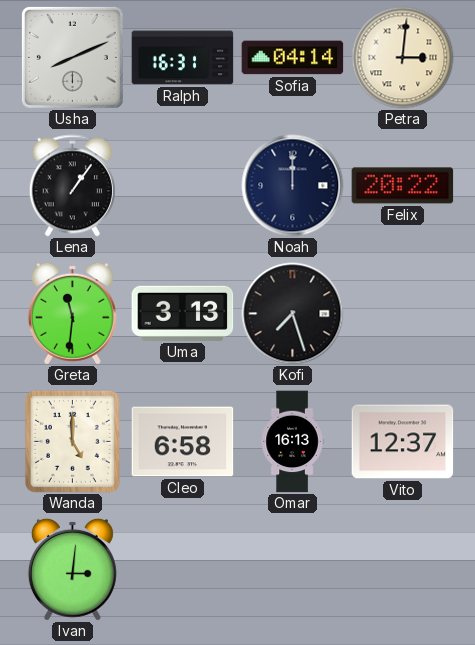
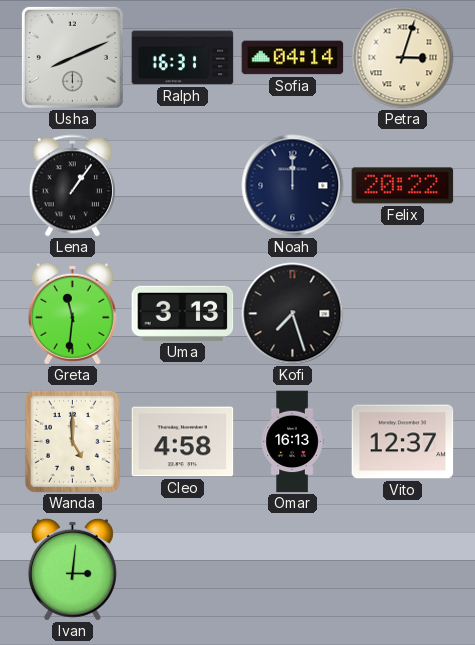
Petra: 3:01 -> 3:03
Cleo: 6:58 -> 4:58
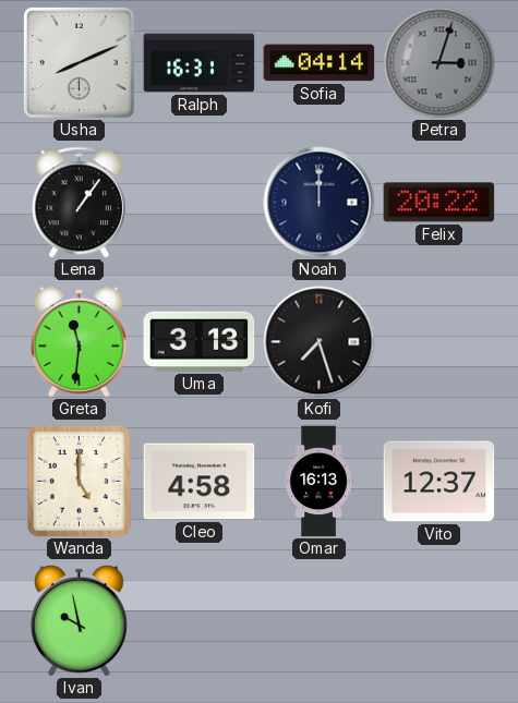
Petra dial: cream -> grey
Ivan: 3:01 -> 9:58
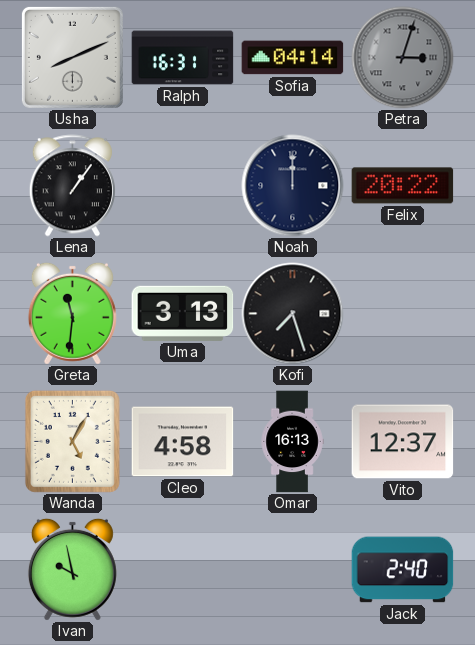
Wanda: 5:00 -> 5:05
Jack: none -> 2:40
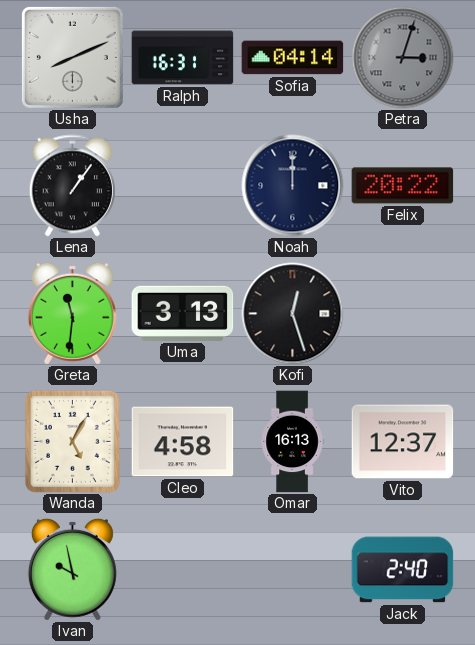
Kofi: 7:27 -> 12:27
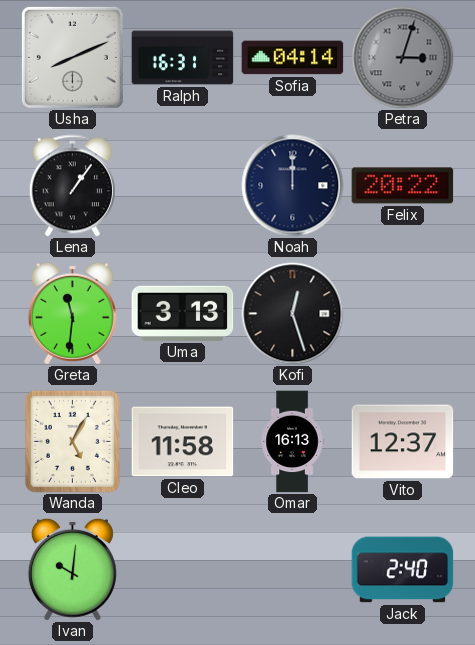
Cleo: 4:58 -> 11:58
Ivan: 9:58 -> 10:01
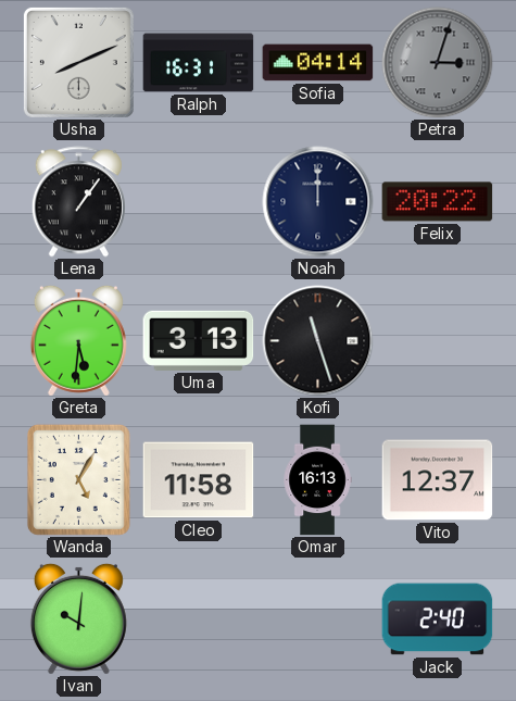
Greta: 11:31 -> 5:31
Kofi: 12:27 -> 11:27
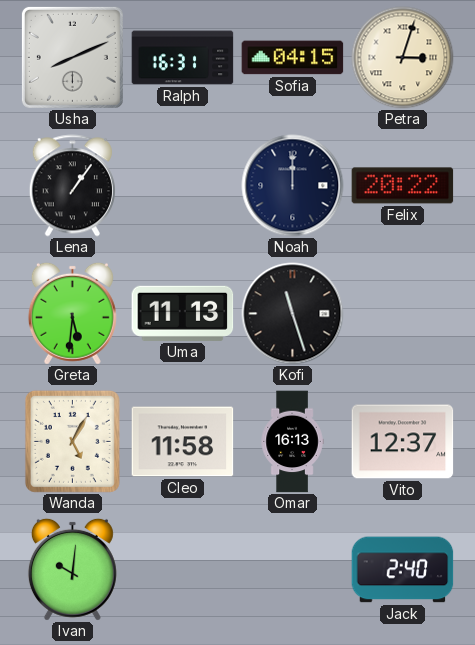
Sofia: 04:14 -> 04:15
Petra dial: grey -> cream
Uma: 3:13 -> 11:13
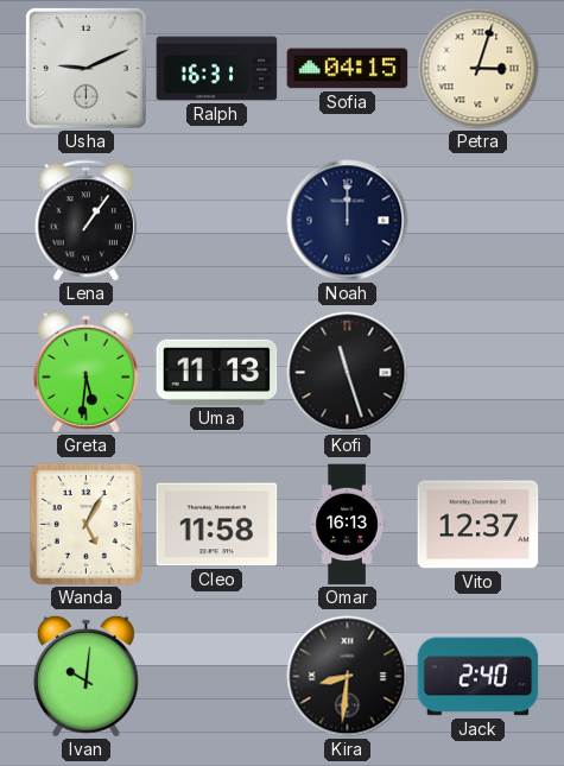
Usha: 8:11 -> 9:11
Felix: 20:22 -> none
Kira: none -> 8:31
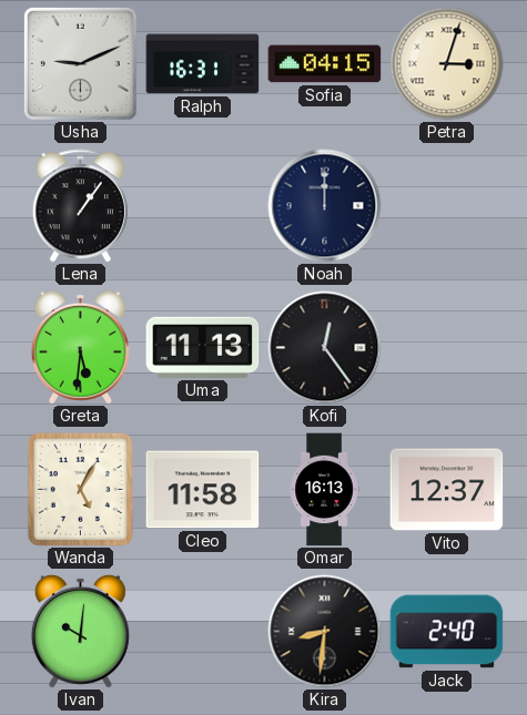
Kofi: 11:27 -> 12:24
